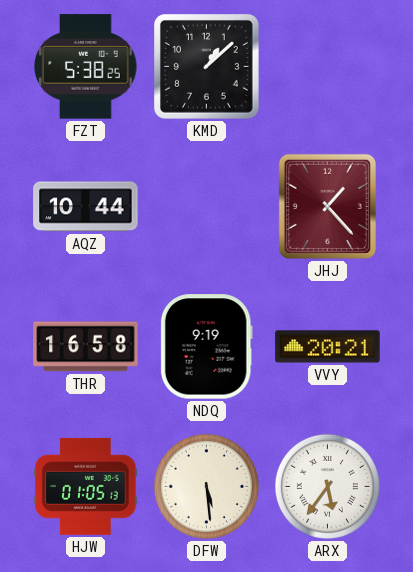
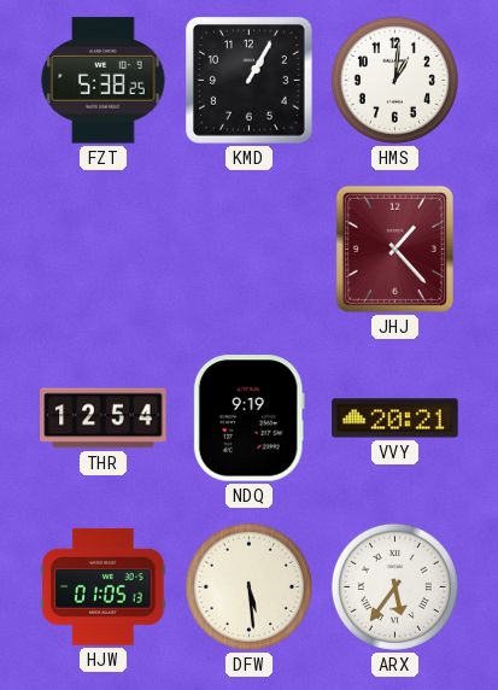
KMD: 1:08 -> 1:05
HMS: none -> 1:01
AQZ: 10:44 -> none
THR: 16:58 -> 12:54
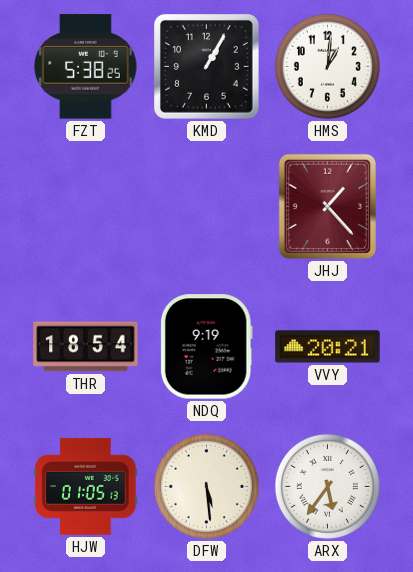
THR: 12:54 -> 18:54
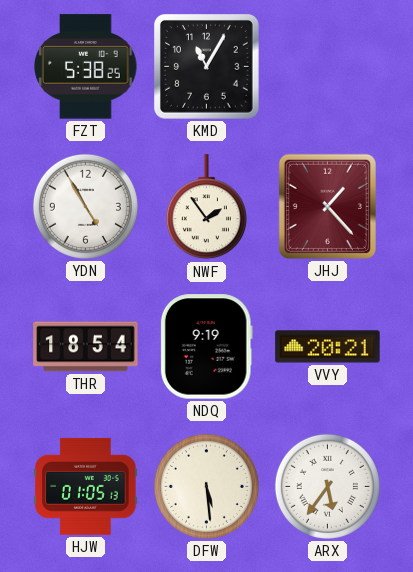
KMD: 1:05 -> 11:05
HMS: 1:01 -> none
YDN: none -> 4:55
NWF: none -> 1:54
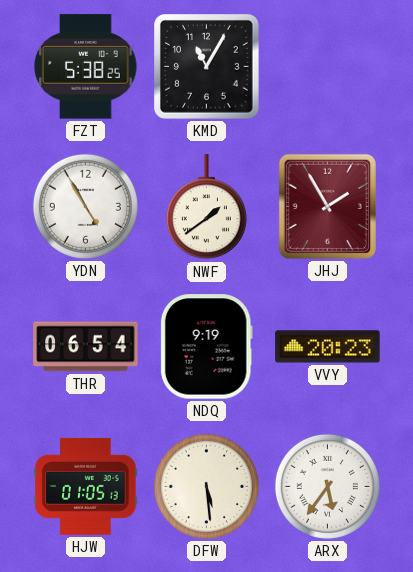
NWF: 1:54 -> 1:39
JHJ: 1:23 -> 1:55
THR: 18:54 -> 06:54
VVY: 20:21 -> 20:23
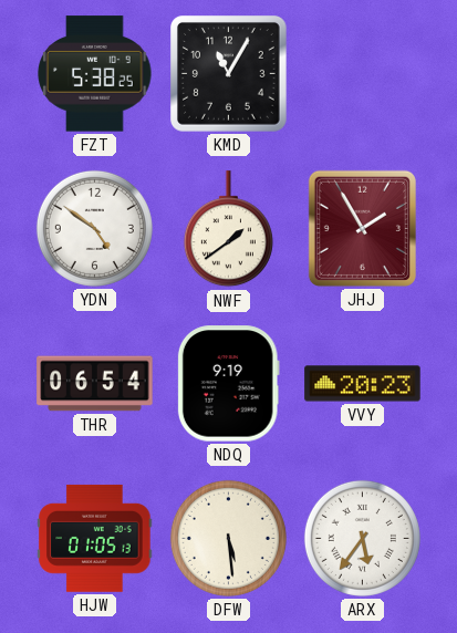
YDN: 4:55 -> 4:51
